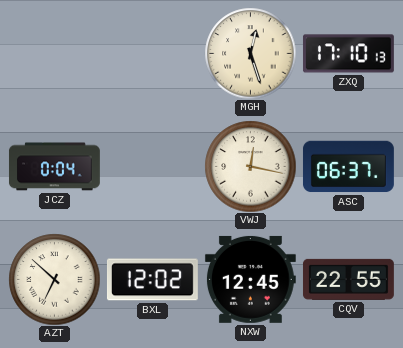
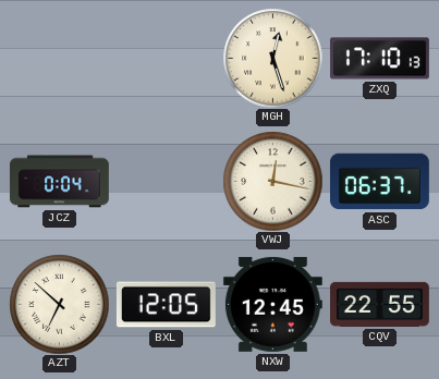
BXL: 12:02 -> 12:05
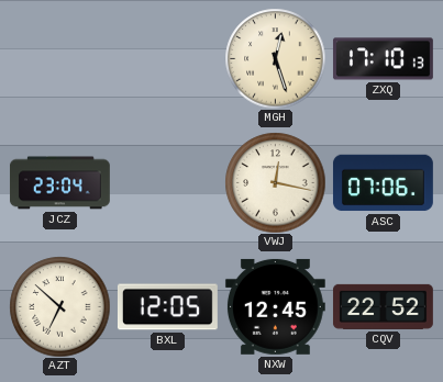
JCZ: 0:04 -> 23:04
ASC: 06:37 -> 07:06
CQV: 22:55 -> 22:52
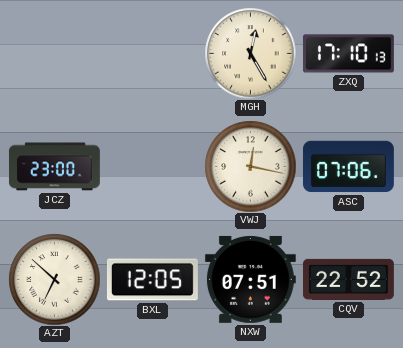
MGH: 12:27 -> 12:25
JCZ: 23:04 -> 23:00
NXW: 12:45 -> 07:51
